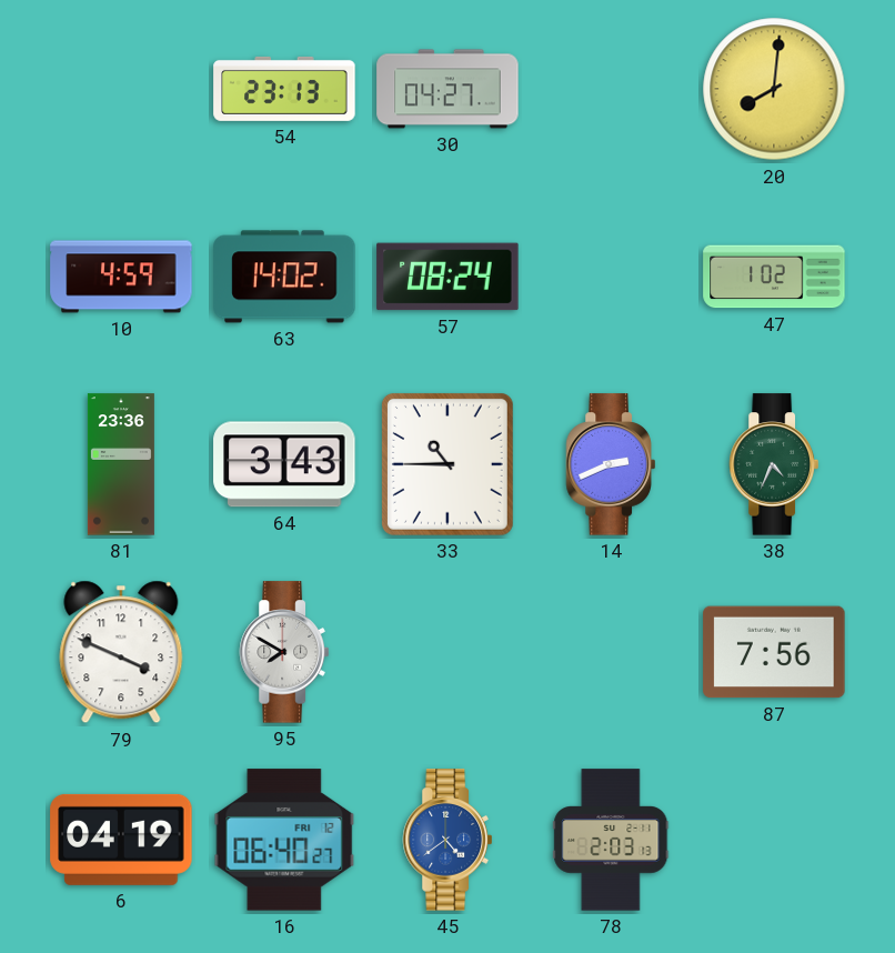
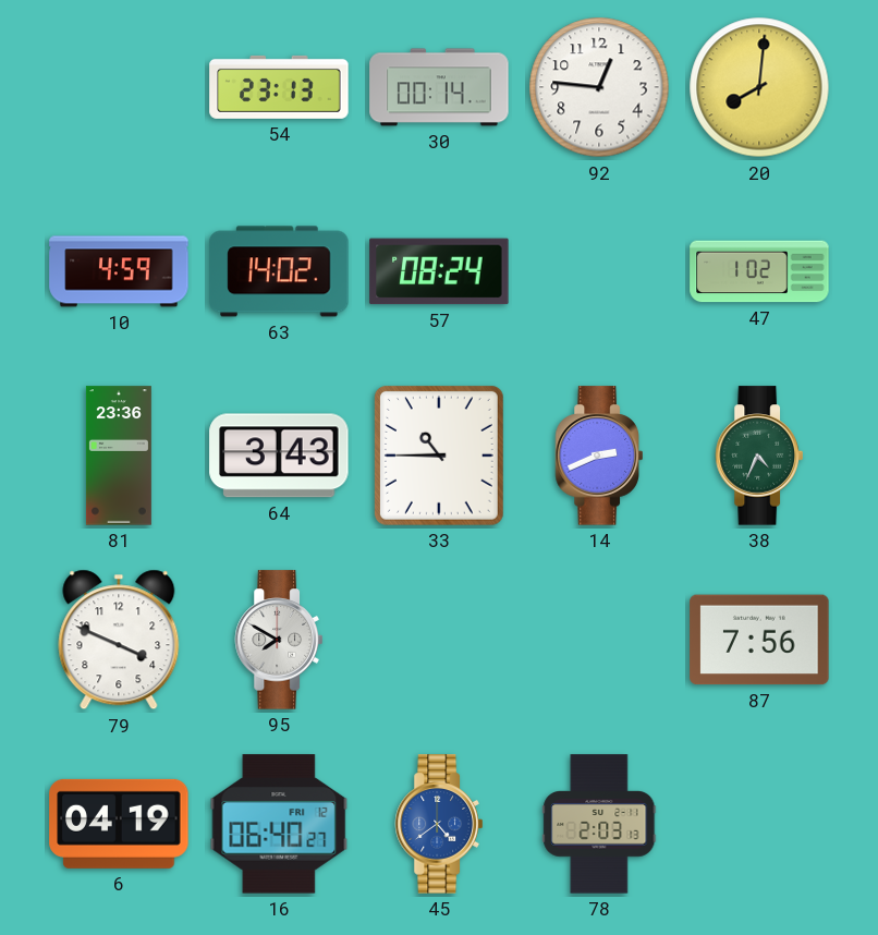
30: 04:27 -> 00:14
92: none -> 12:46
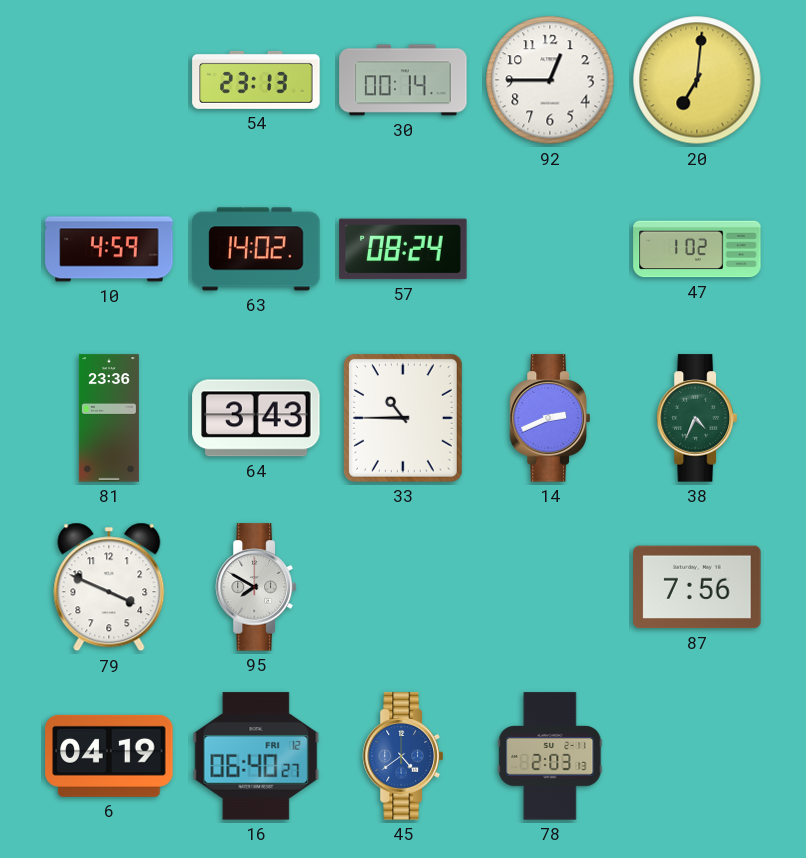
92: 12:46 -> 12:45
20: 8:01 -> 7:01
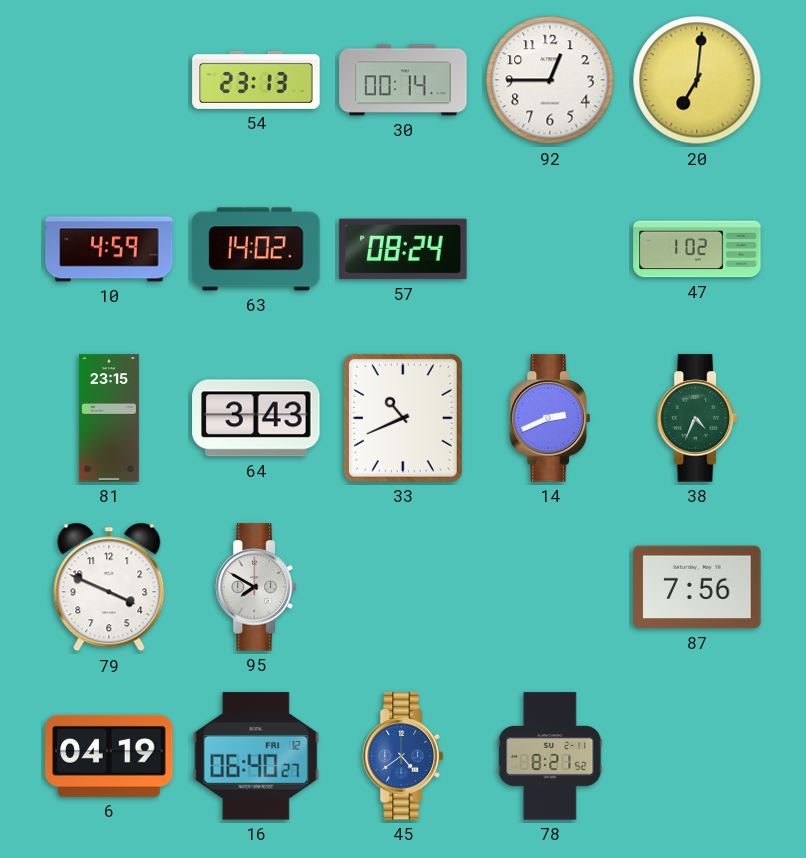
81: 23:36 -> 23:15
33: 10:45 -> 10:41
78: 2:03 -> 8:21
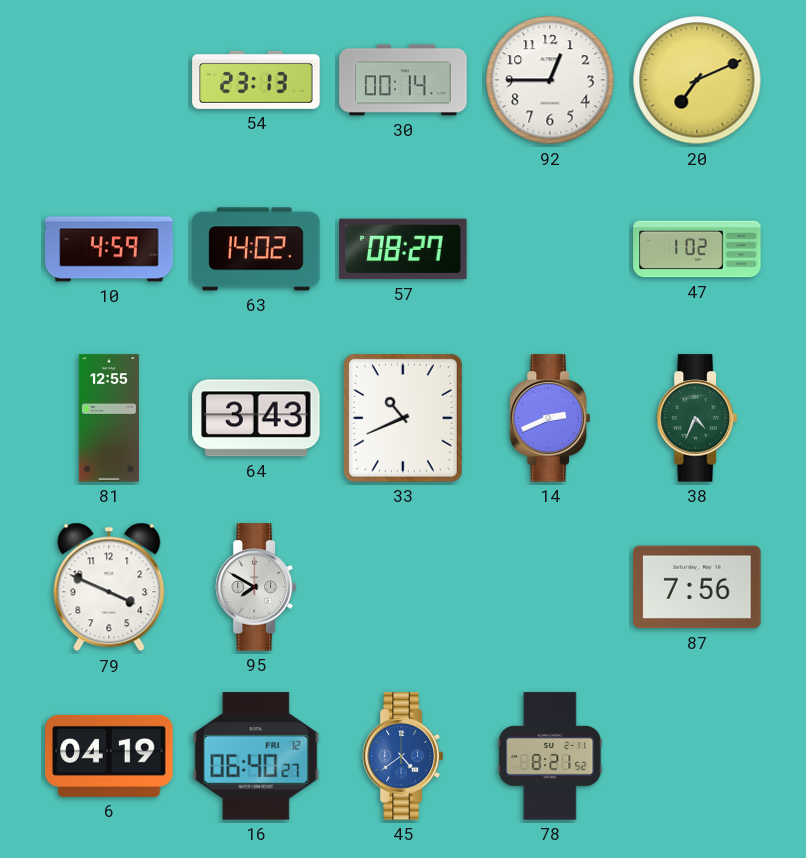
20: 7:01 -> 7:11
57: 08:24 -> 08:27
81: 23:15 -> 12:55
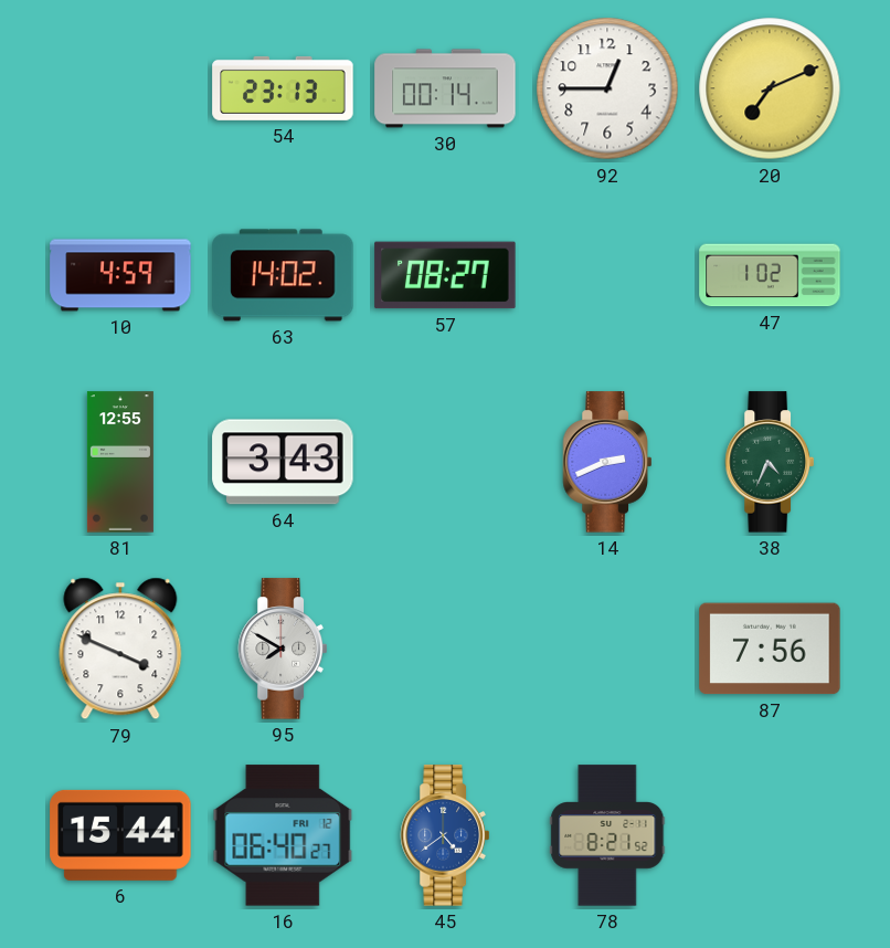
33: 10:41 -> none
6: 04:19 -> 15:44
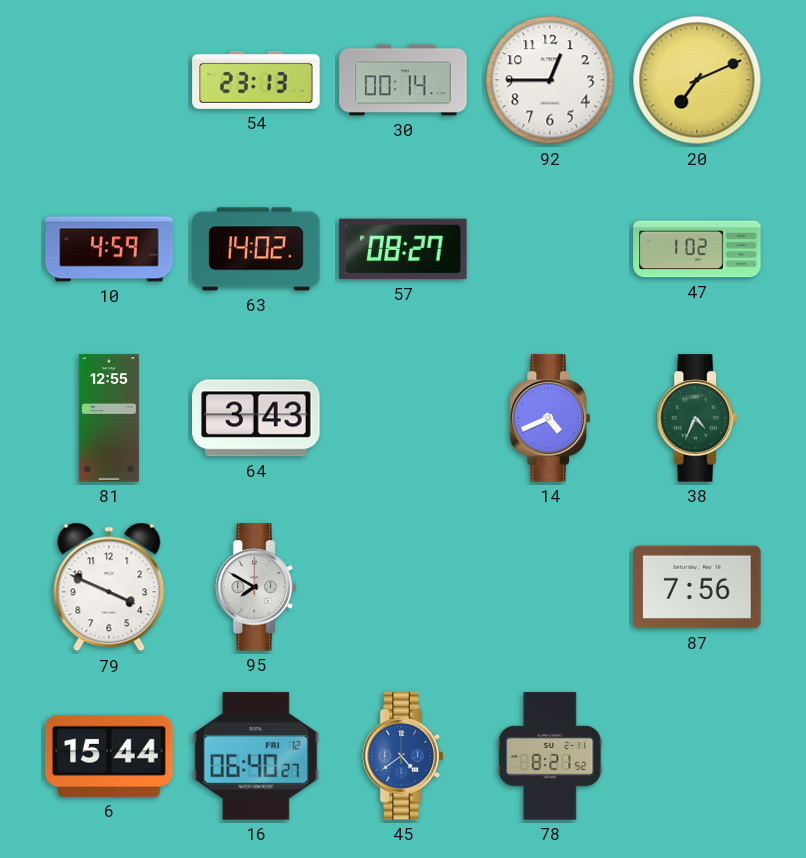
14: 2:41 -> 4:41
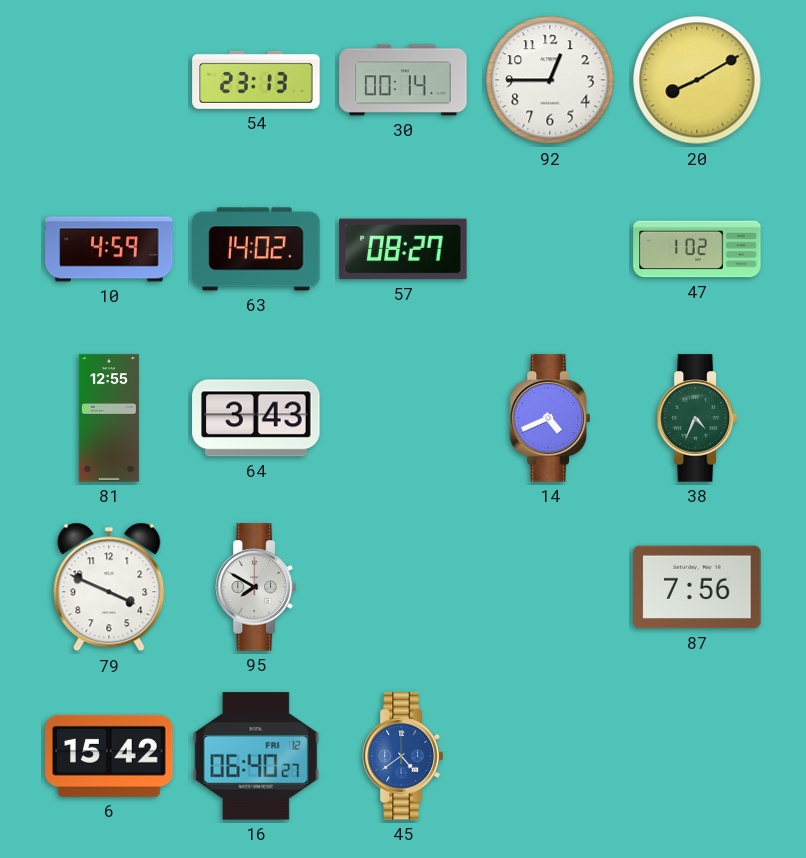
20: 7:11 -> 8:10
6: 15:44 -> 15:42
78: 8:21 -> none
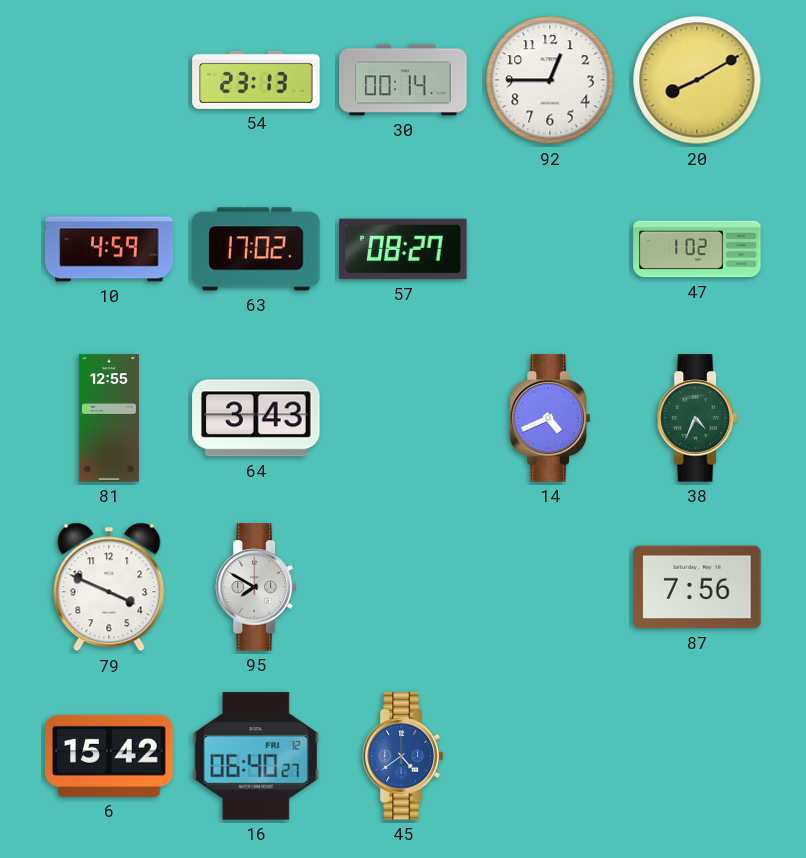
63: 14:02 -> 17:02
